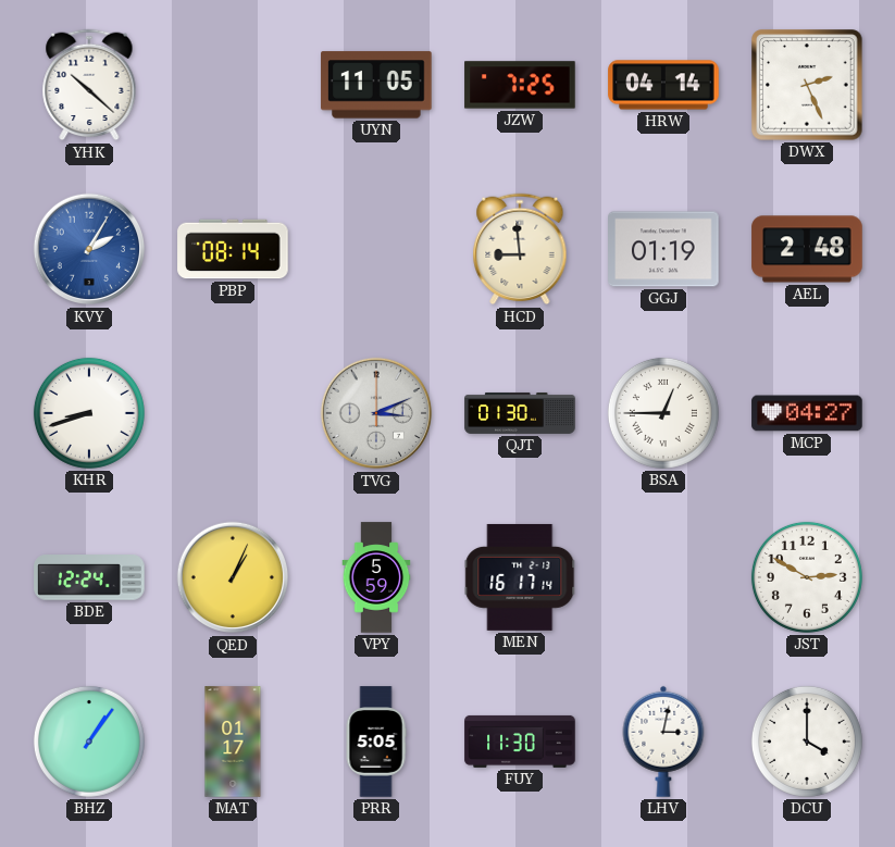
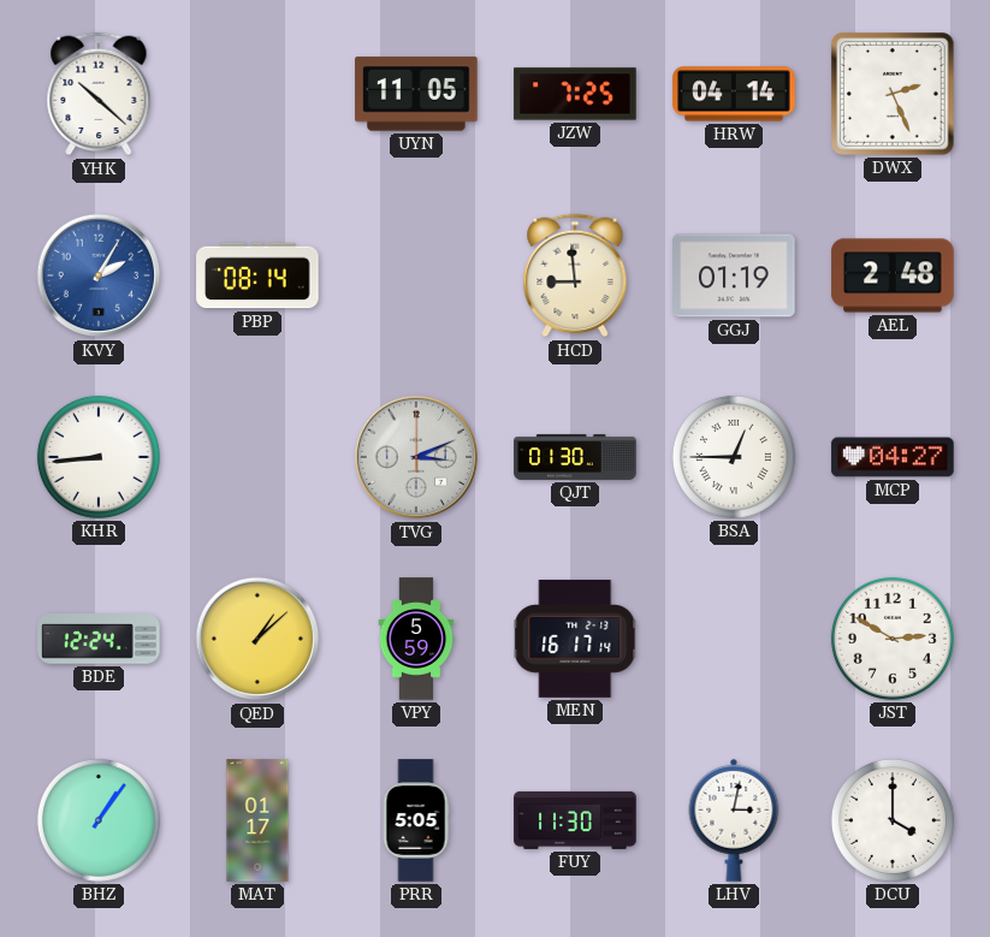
KHR: 8:42 -> 8:44
QED: 1:04 -> 1:08
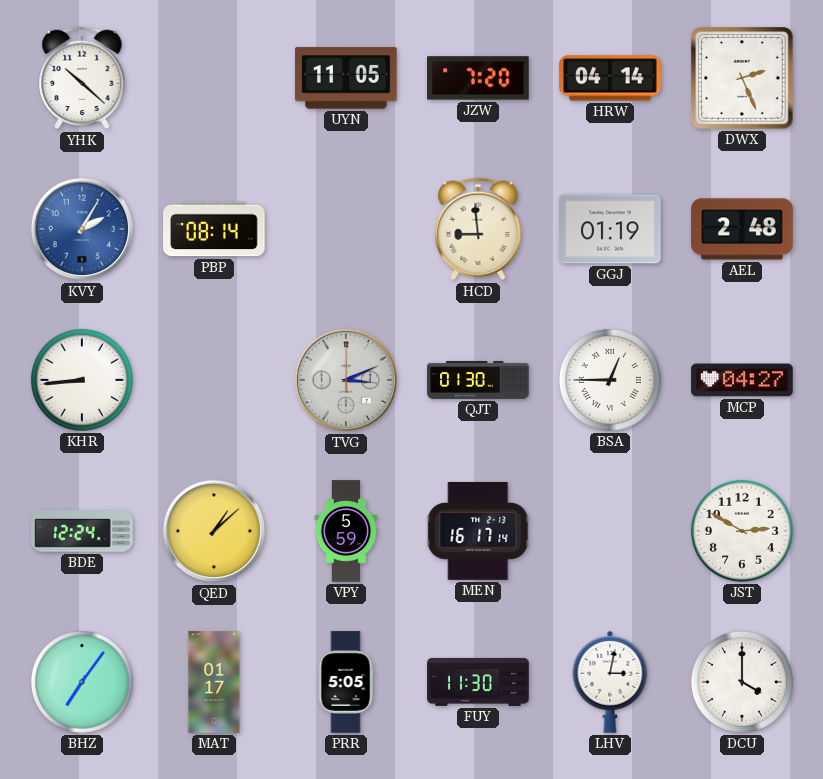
JZW: 7:25 -> 7:20
BHZ: 1:06 -> 7:06
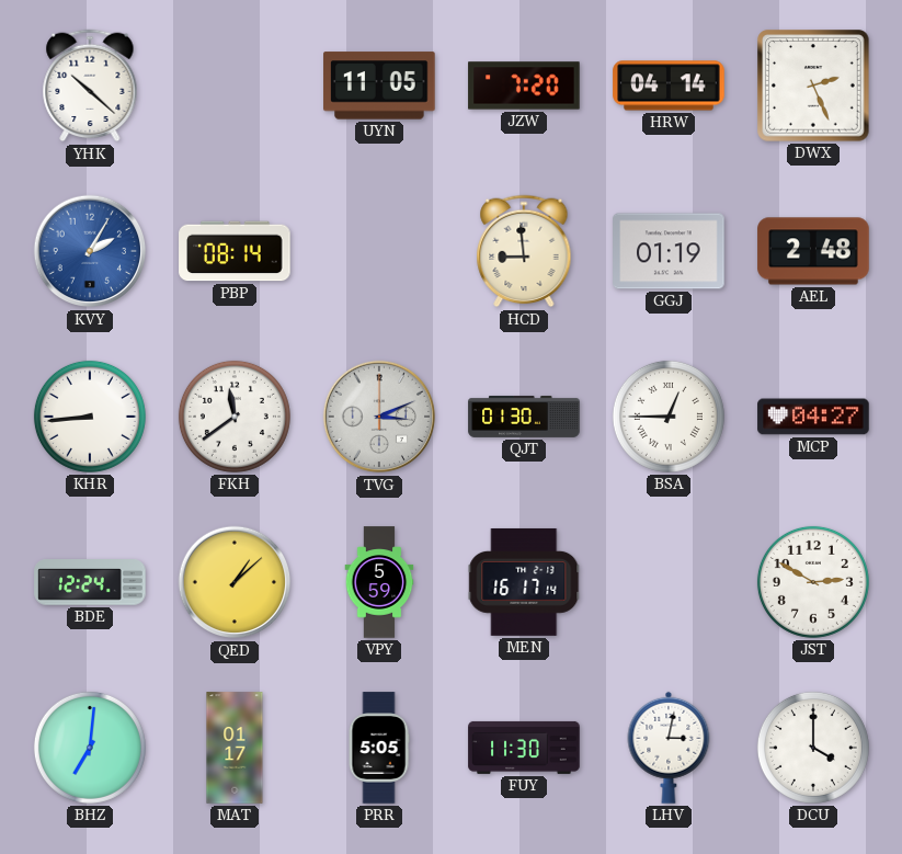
FKH: none -> 11:39
BHZ: 7:06 -> 7:01
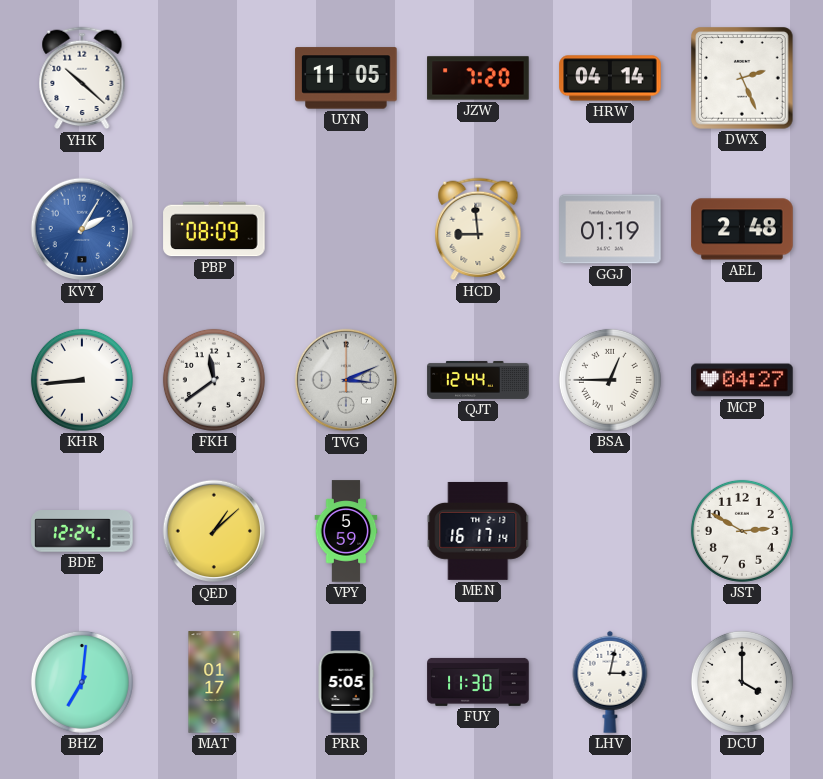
PBP: 08:14 -> 08:09
QJT: 01:30 -> 12:44
